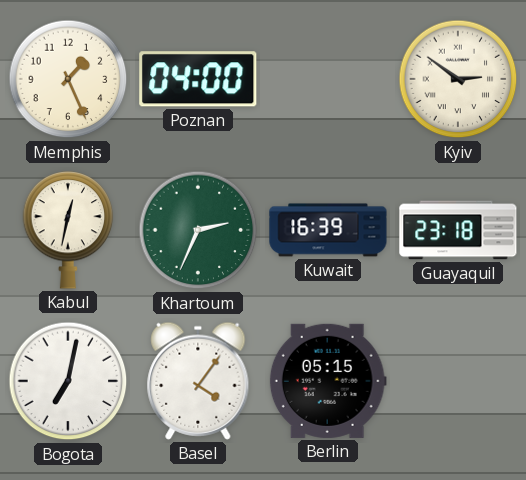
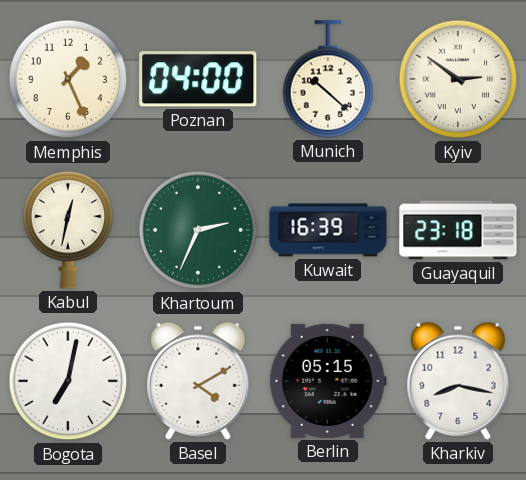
Munich: none -> 10:22
Basel: 4:06 -> 4:10
Kharkiv: none -> 8:17
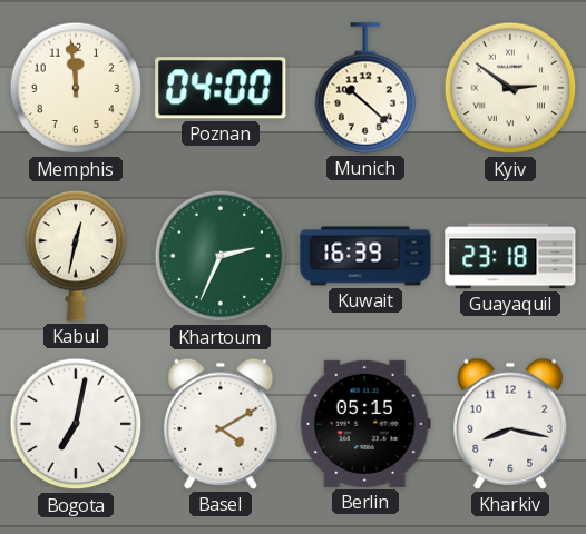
Memphis: 1:26 -> 11:59
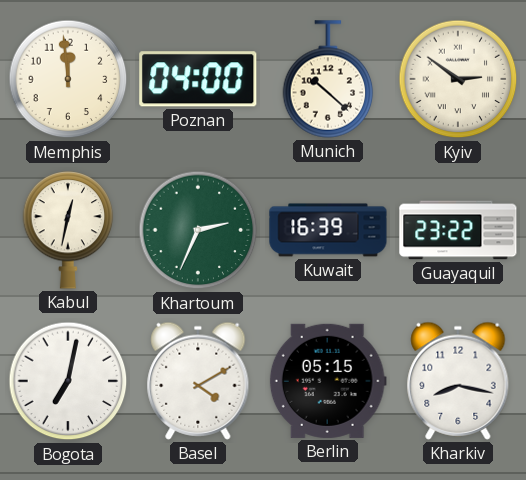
Guayaquil: 23:18 -> 23:22
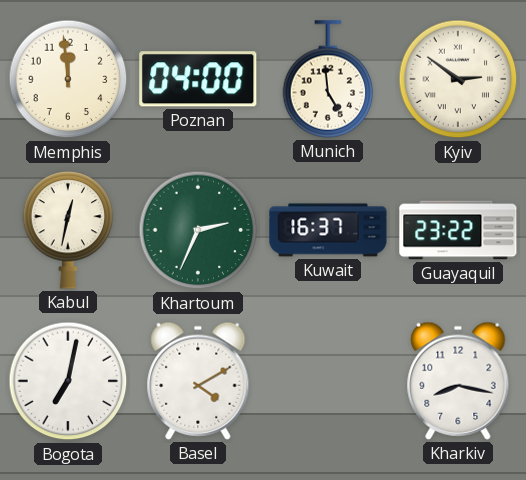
Munich: 10:22 -> 4:59
Kuwait: 16:39 -> 16:37
Berlin: 05:15 -> none
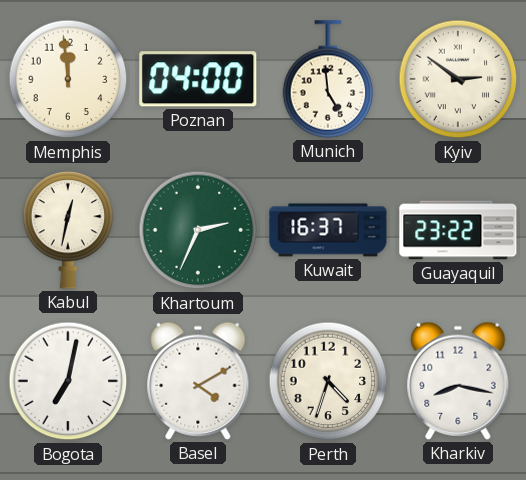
Perth: none -> 4:33
